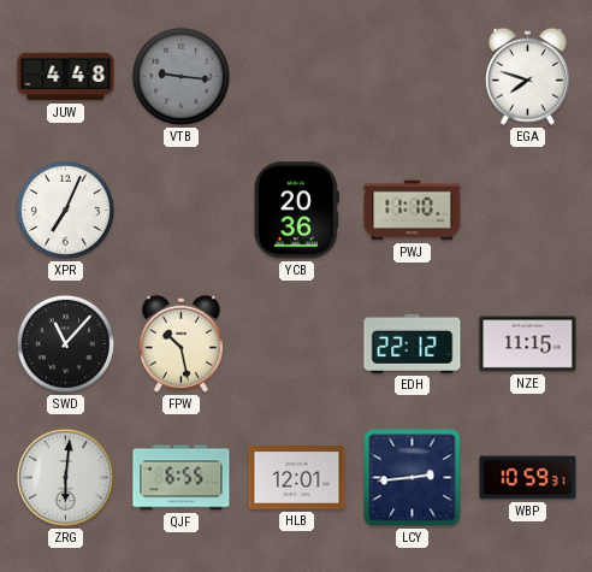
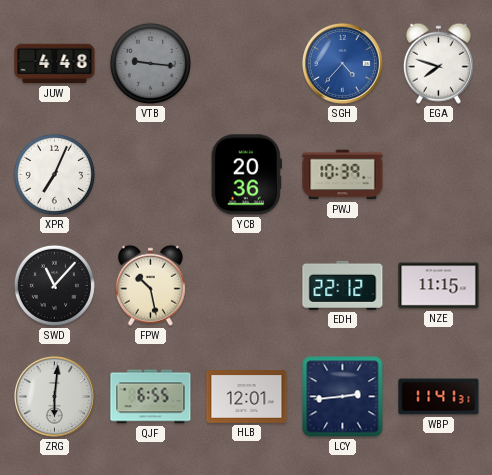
SGH: none -> 4:37
PWJ: 11:10 -> 10:39
WBP: 10:59 -> 11:41
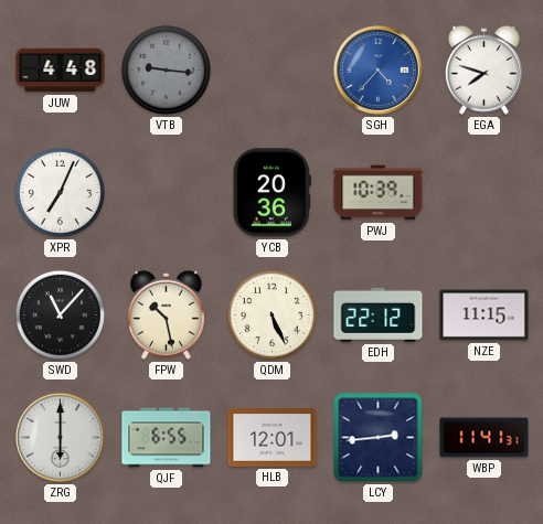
QDM: none -> 5:26
ZRG: 6:01 -> 6:00
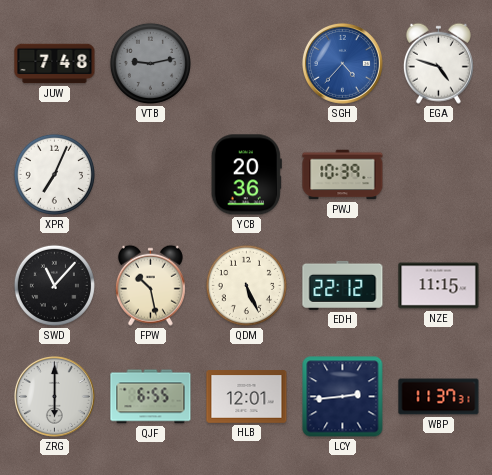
JUW: 4:48 -> 7:48
VTB: 9:16 -> 9:13
EGA: 7:48 -> 4:48
WBP: 11:41 -> 11:37
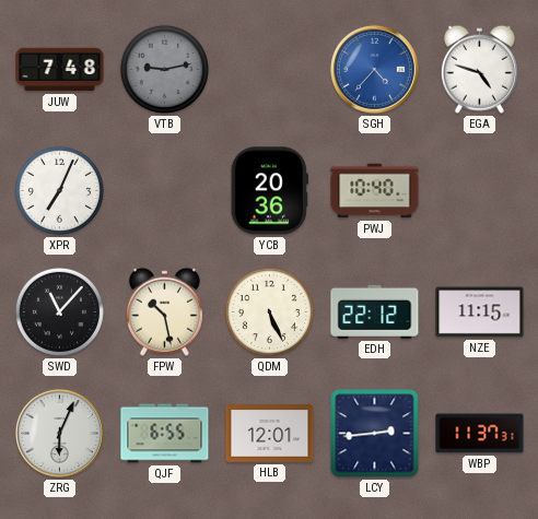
PWJ: 10:39 -> 10:40
ZRG: 6:00 -> 6:04
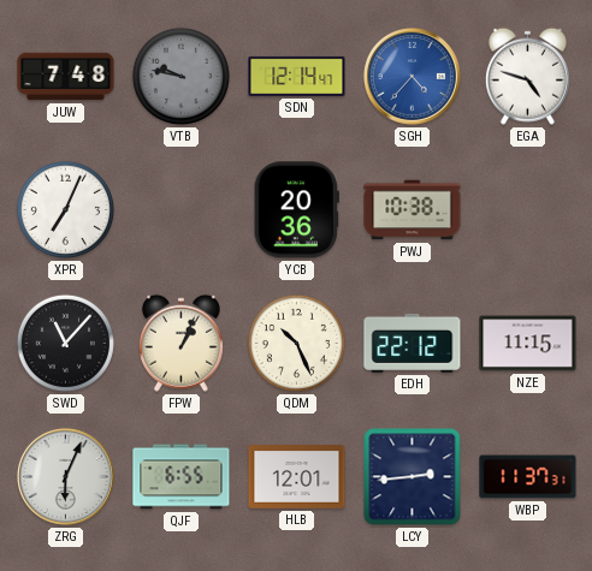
VTB: 9:13 -> 9:47
SDN: none -> 12:14
PWJ: 10:40 -> 10:38
FPW: 10:28 -> 1:04
QDM: 5:26 -> 10:26
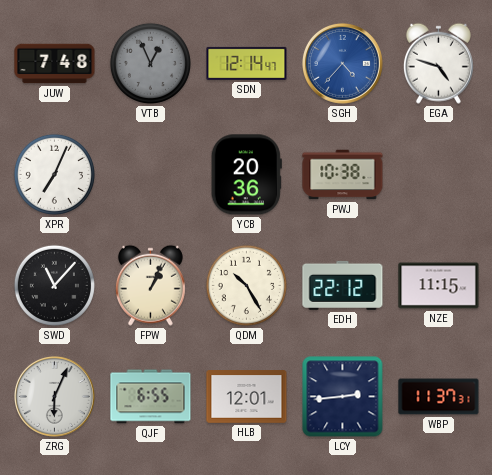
VTB: 9:47 -> 12:56
QDM: 10:26 -> 10:25
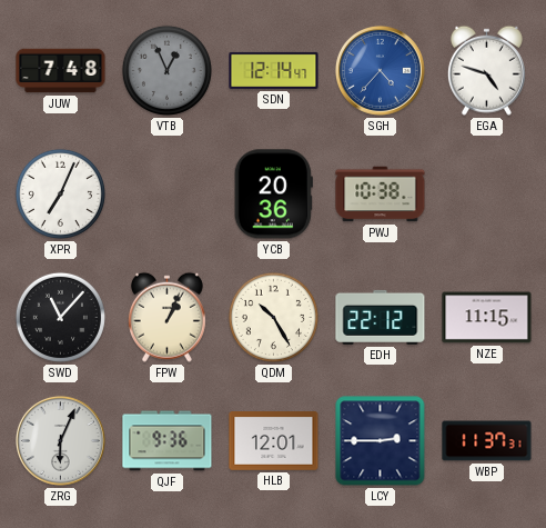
QJF: 6:55 -> 9:36
LCY: 2:44 -> 2:45
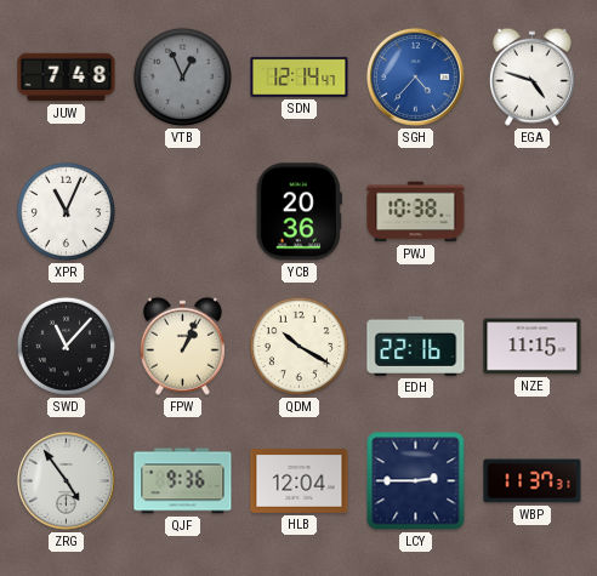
XPR: 7:04 -> 11:04
QDM: 10:25 -> 10:20
EDH: 22:12 -> 22:16
ZRG: 6:04 -> 4:54
HLB: 12:01 -> 12:04
